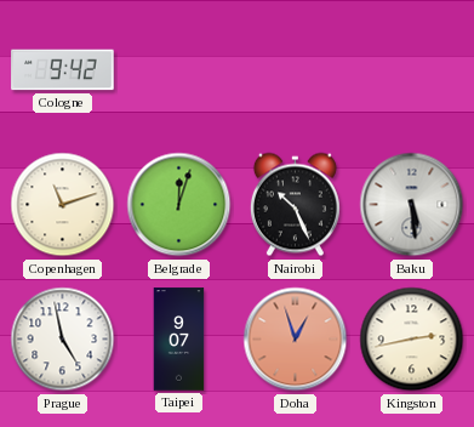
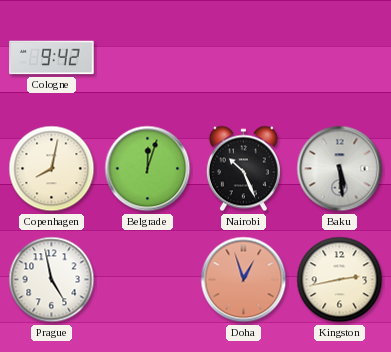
Copenhagen: 11:12 -> 8:02
Taipei: 9:07 -> none
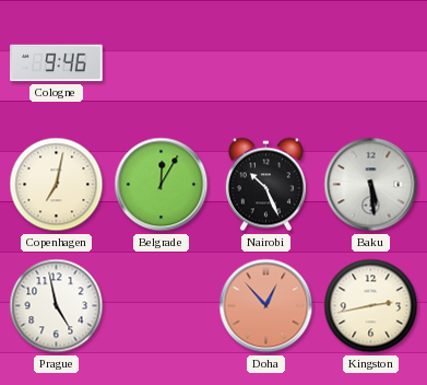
Cologne: 9:42 -> 9:46
Copenhagen: 8:02 -> 7:02
Belgrade: 12:03 -> 12:05
Doha: 12:57 -> 12:53
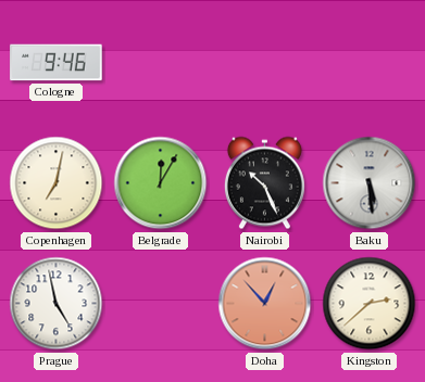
Kingston: 2:43 -> 2:38
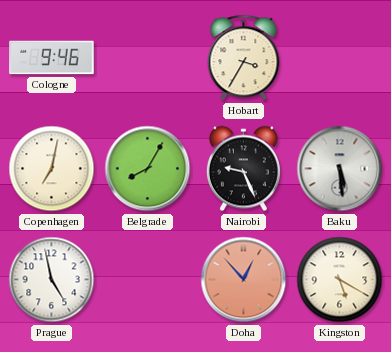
Hobart: none -> 3:35
Belgrade: 12:05 -> 8:05
Nairobi: 10:26 -> 9:26
Kingston: 2:38 -> 5:20
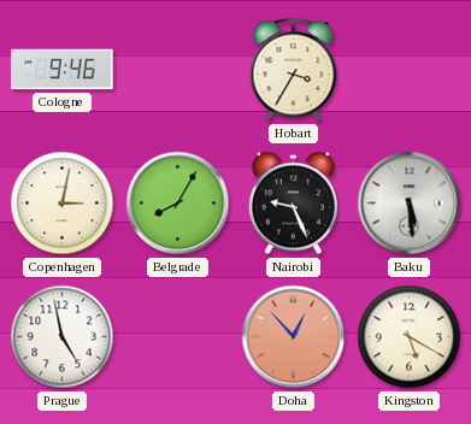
Copenhagen: 7:02 -> 3:02
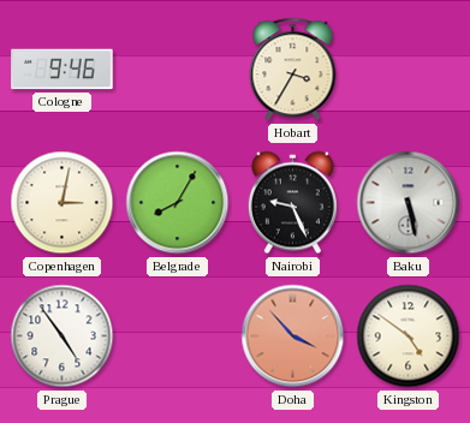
Baku: 5:29 -> 5:28
Prague: 4:58 -> 4:54
Doha: 12:53 -> 3:53
Kingston: 5:20 -> 4:51
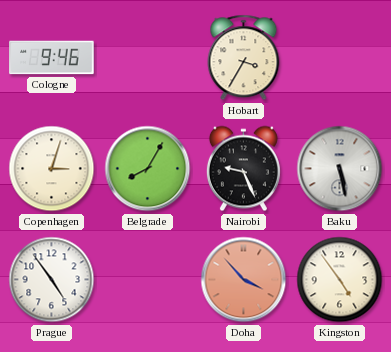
Copenhagen: 3:02 -> 3:03
Kingston: 4:51 -> 4:54
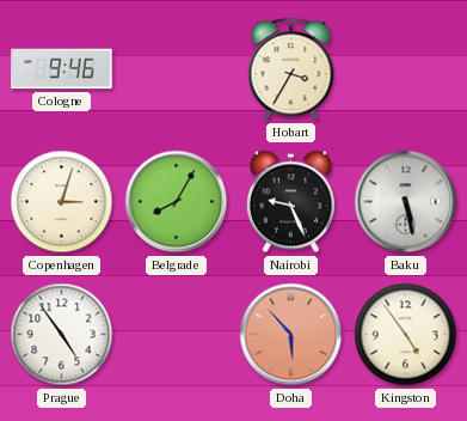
Doha: 3:53 -> 5:53
